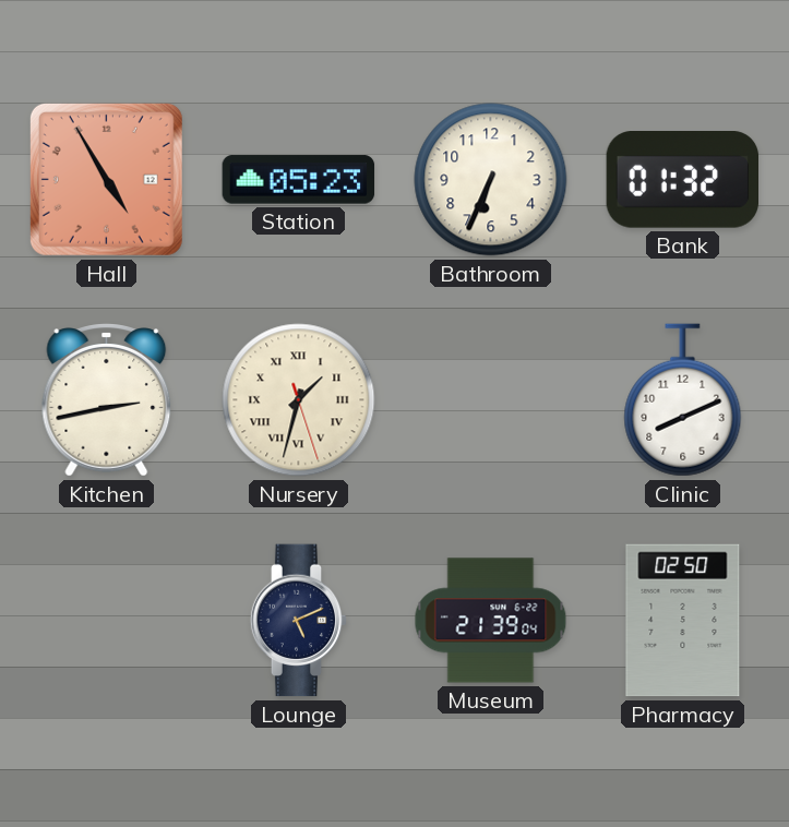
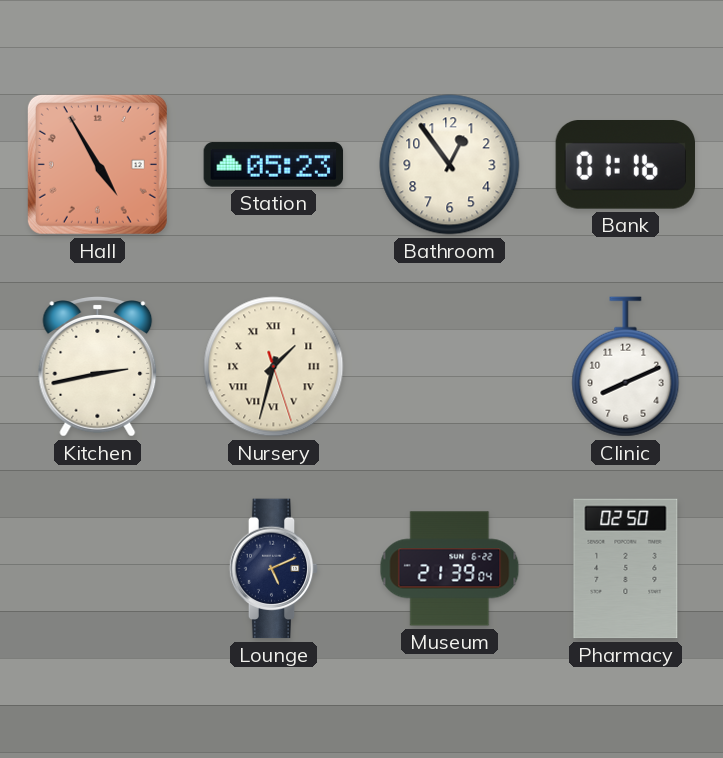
Bathroom: 6:34 -> 12:54
Bank: 01:32 -> 01:16
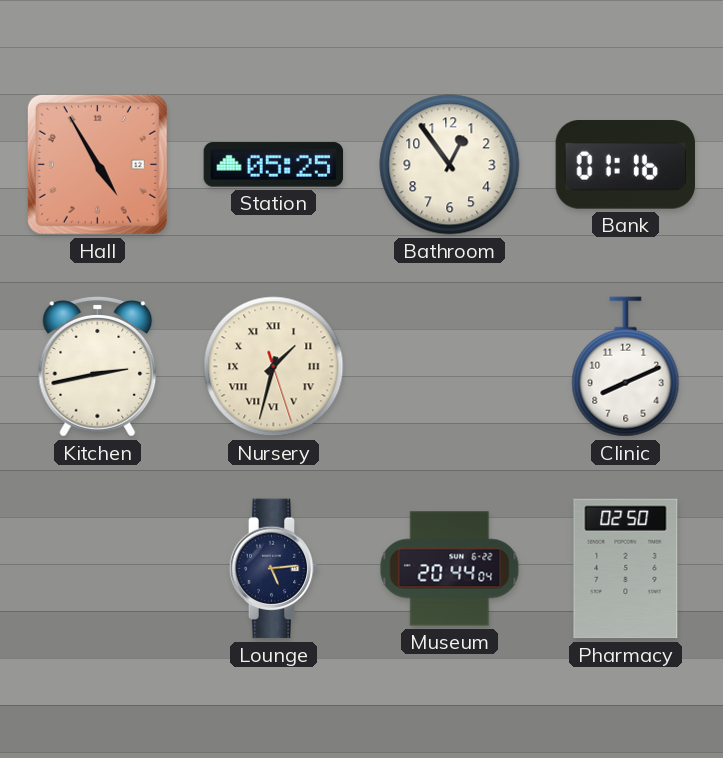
Station: 05:23 -> 05:25
Lounge: 5:11 -> 5:14
Museum: 21:39 -> 20:44
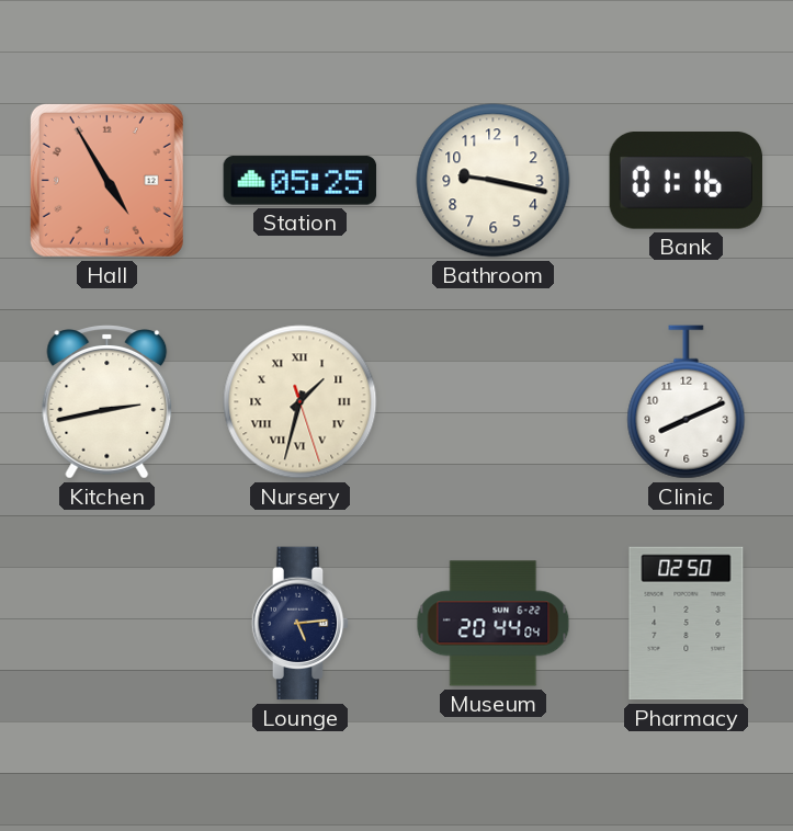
Bathroom: 12:54 -> 9:17
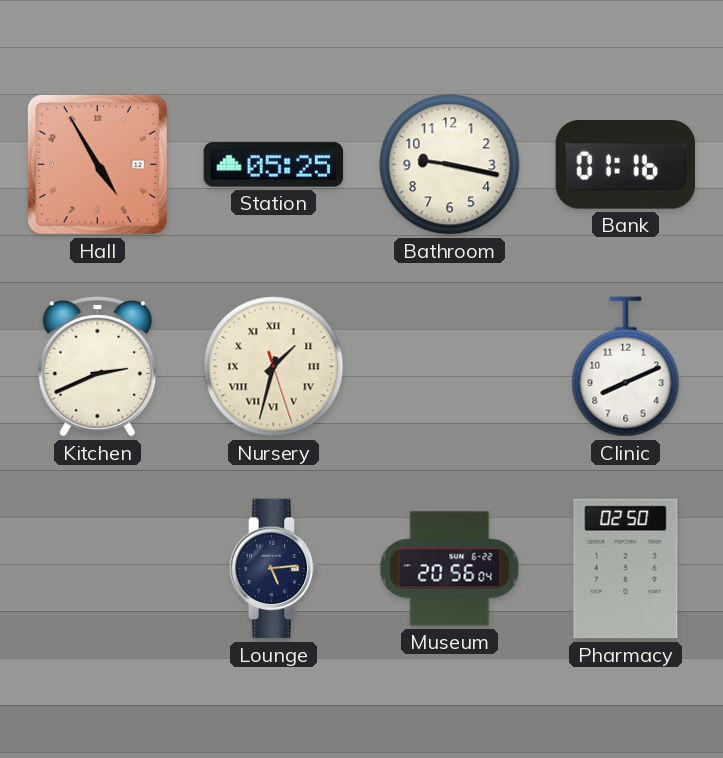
Kitchen: 2:43 -> 2:41
Museum: 20:44 -> 20:56
